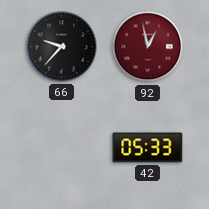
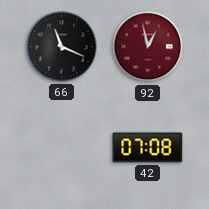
66: 9:37 -> 11:19
42: 05:33 -> 07:08
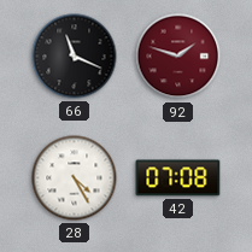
92: 12:58 -> 1:48
28: none -> 4:25
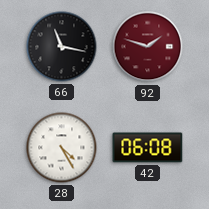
66: 11:19 -> 11:17
42: 07:08 -> 06:08
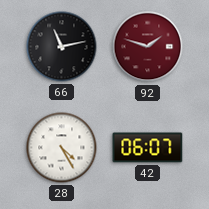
66: 11:17 -> 11:13
42: 06:08 -> 06:07
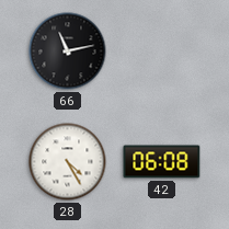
92: 1:48 -> none
42: 06:07 -> 06:08
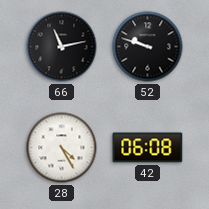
52: none -> 9:48
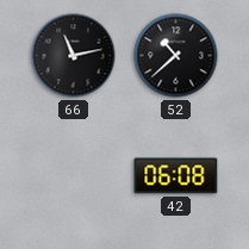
52: 9:48 -> 10:38
28: 4:25 -> none
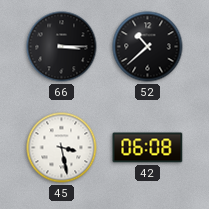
66: 11:13 -> 3:15
45: none -> 3:28
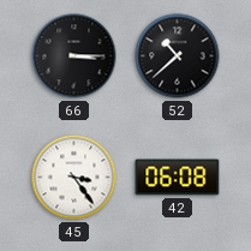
45: 3:28 -> 3:24
